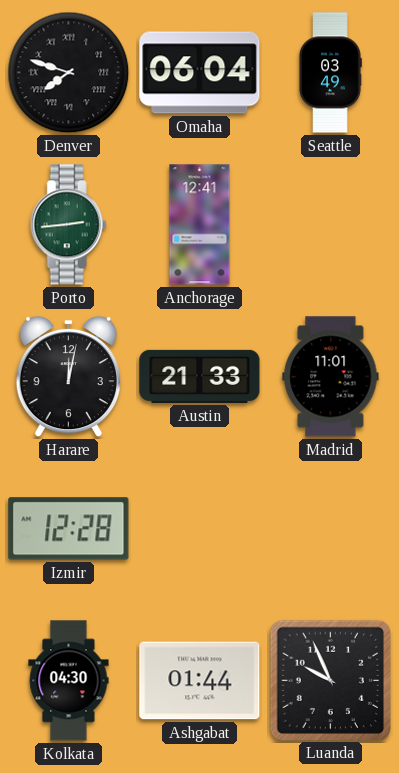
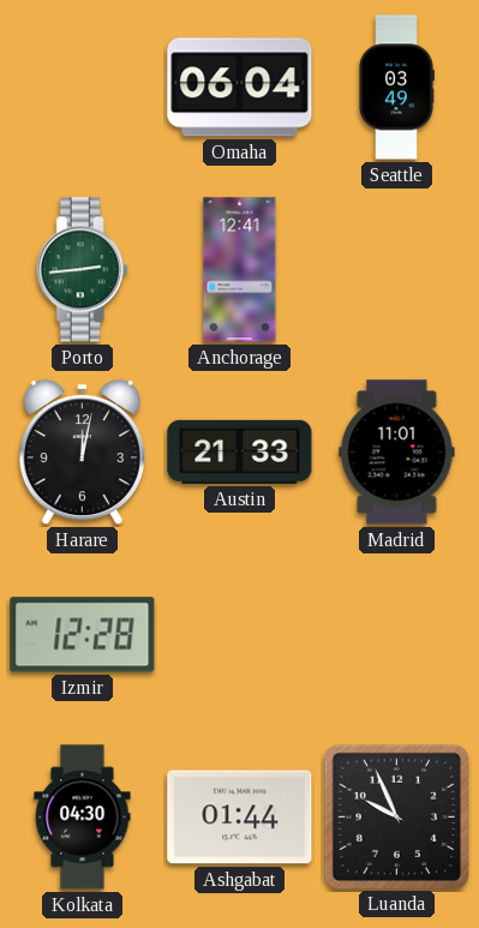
Denver: 7:48 -> none
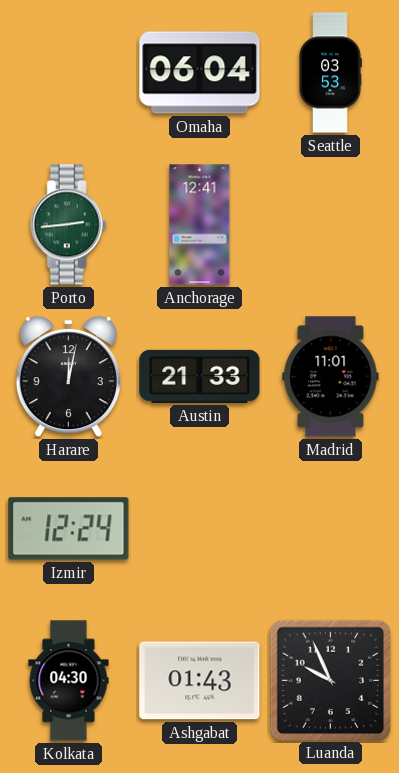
Seattle: 03:49 -> 03:53
Izmir: 12:28 -> 12:24
Ashgabat: 01:44 -> 01:43
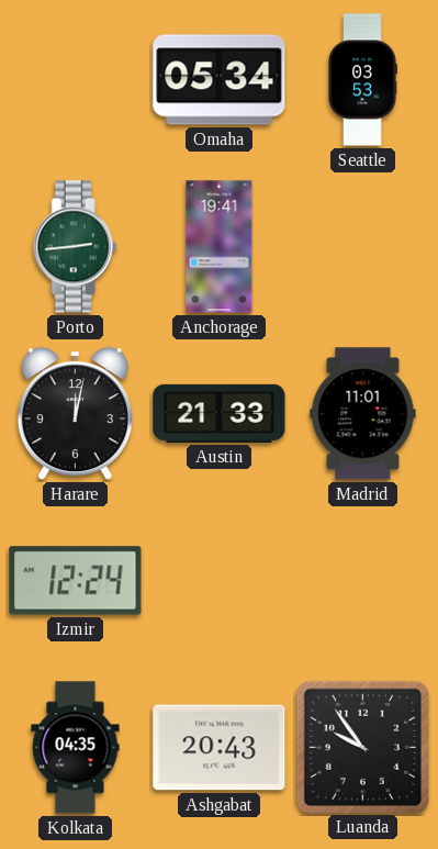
Omaha: 06:04 -> 05:34
Anchorage: 12:41 -> 19:41
Kolkata: 04:30 -> 04:35
Ashgabat: 01:43 -> 20:43
Luanda: 9:56 -> 9:54
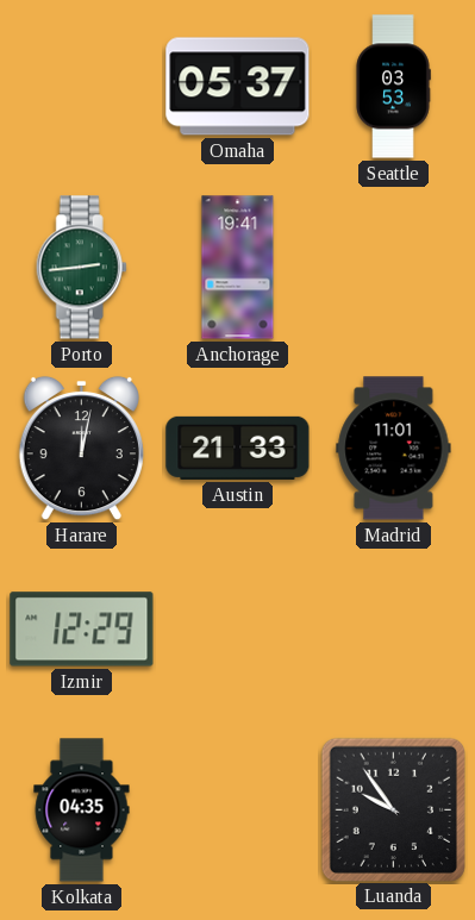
Omaha: 05:34 -> 05:37
Izmir: 12:24 -> 12:29
Ashgabat: 20:43 -> none
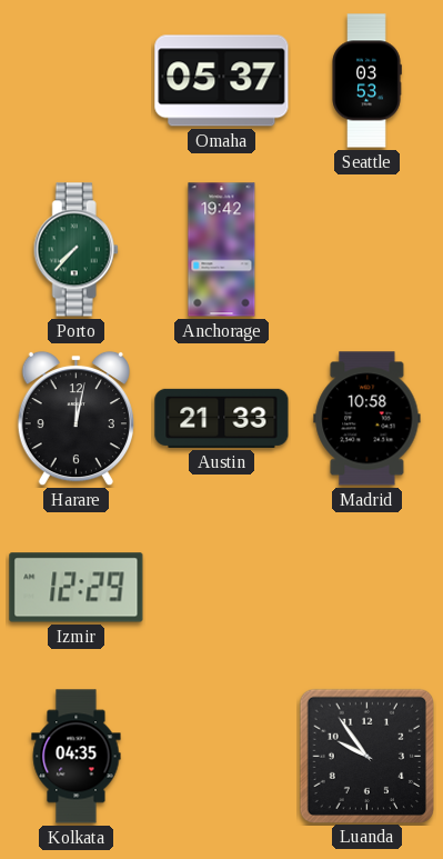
Porto: 2:44 -> 7:37
Anchorage: 19:41 -> 19:42
Madrid: 11:01 -> 10:58
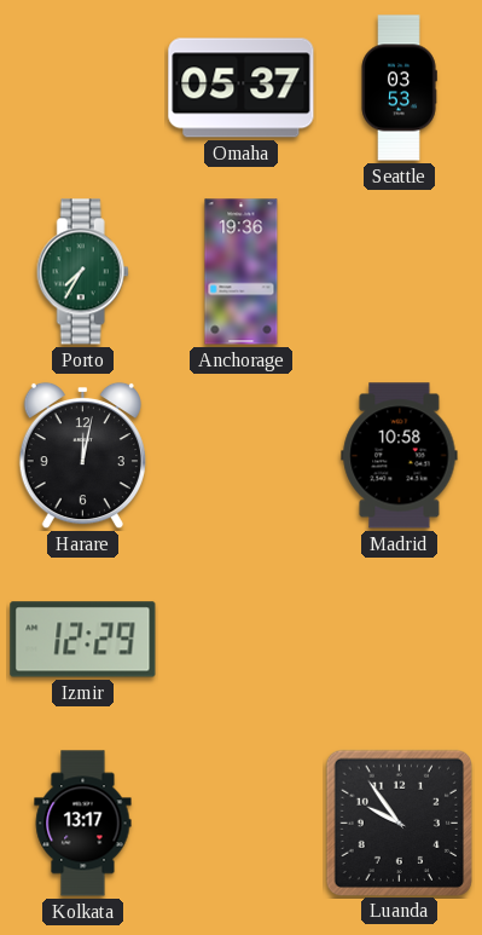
Porto: 7:37 -> 7:35
Anchorage: 19:42 -> 19:36
Austin: 21:33 -> none
Kolkata: 04:35 -> 13:17
